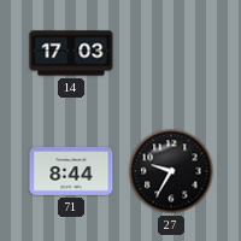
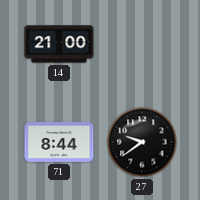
14: 17:03 -> 21:00
27: 9:35 -> 9:39
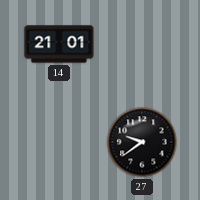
14: 21:00 -> 21:01
71: 8:44 -> none
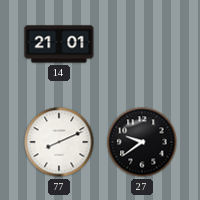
77: none -> 8:11
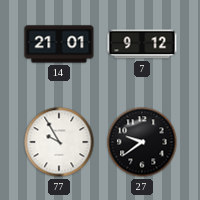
7: none -> 9:12
77: 8:11 -> 9:55
